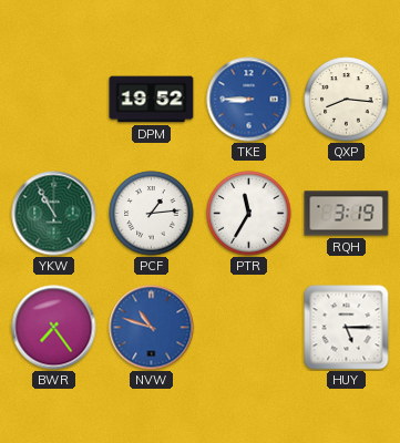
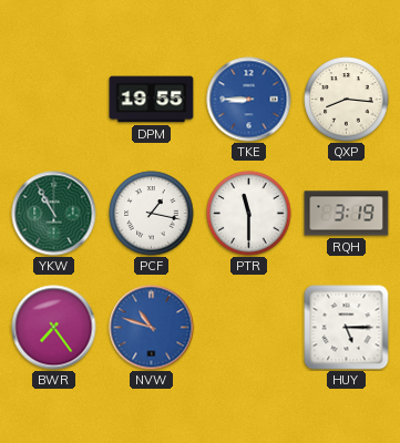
DPM: 19:52 -> 19:55
PCF: 1:14 -> 1:17
PTR: 11:35 -> 11:30
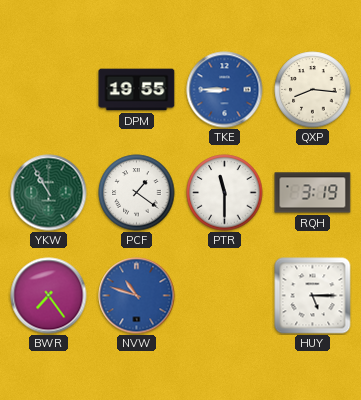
PCF: 1:17 -> 1:21
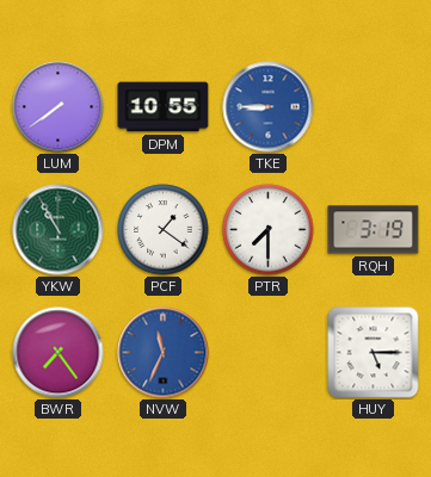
LUM: none -> 7:39
DPM: 19:55 -> 10:55
QXP: 8:16 -> none
PTR: 11:30 -> 7:30
NVW: 10:48 -> 11:34
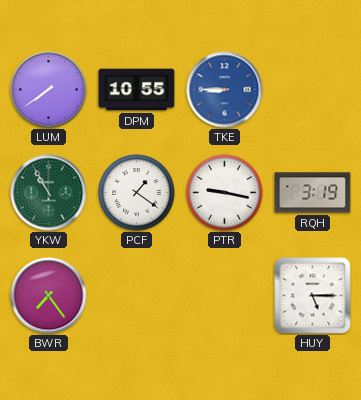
PTR: 7:30 -> 9:17
NVW: 11:34 -> none
